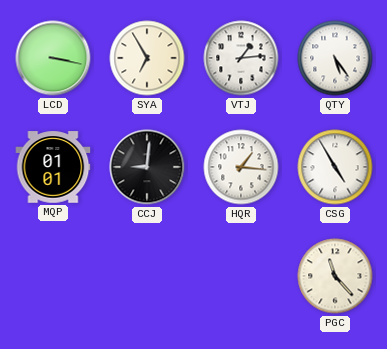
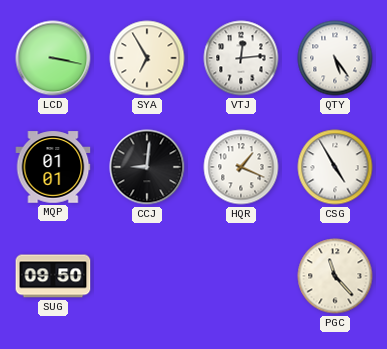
VTJ: 1:14 -> 12:14
HQR: 1:16 -> 1:19
SUG: none -> 09:50
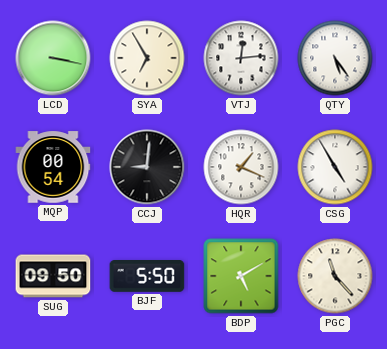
MQP: 01:01 -> 00:54
BJF: none -> 5:50
BDP: none -> 5:10
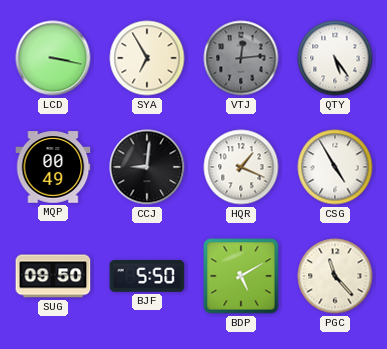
VTJ dial: white -> grey
MQP: 00:54 -> 00:49
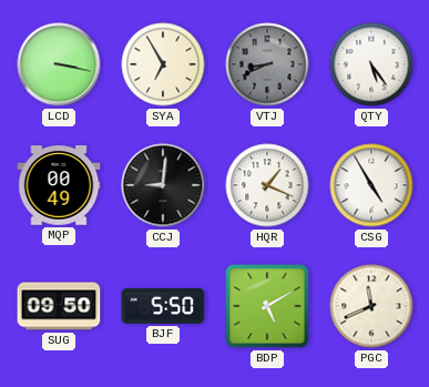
VTJ: 12:14 -> 8:41
PGC: 11:23 -> 11:41
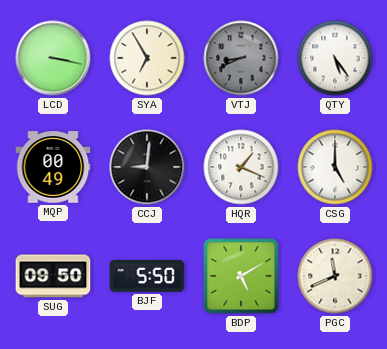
CSG: 4:55 -> 5:00
